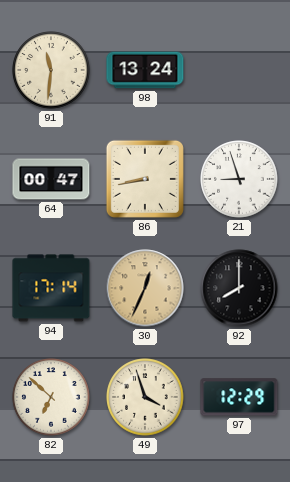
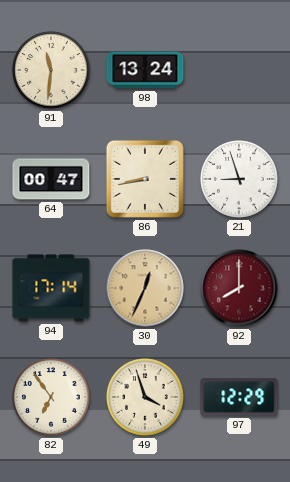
92 dial: black -> burgundy
82: 6:52 -> 6:54
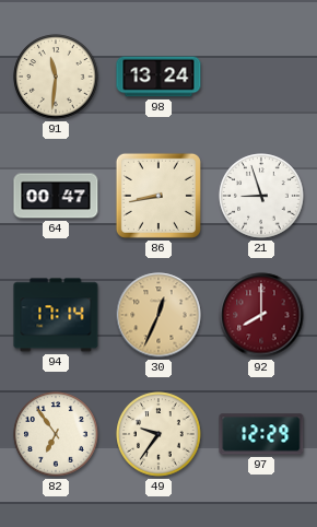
49: 3:57 -> 9:36
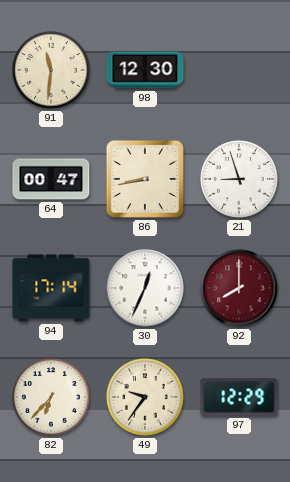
98: 13:24 -> 12:30
30 dial: champagne -> white
82: 6:54 -> 6:37
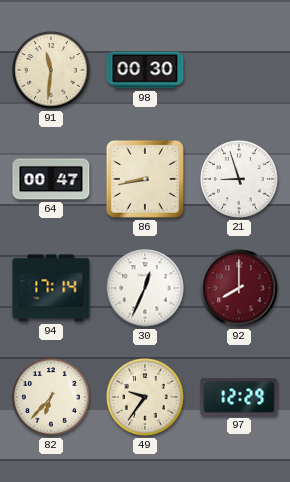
98: 12:30 -> 00:30
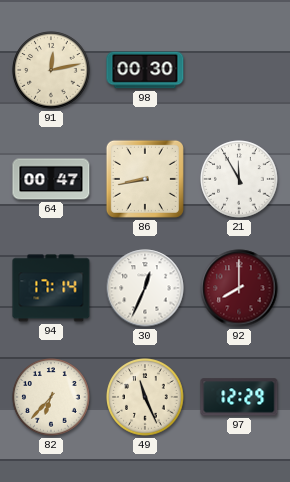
91: 11:31 -> 12:13
21: 8:57 -> 11:55
49: 9:36 -> 11:26
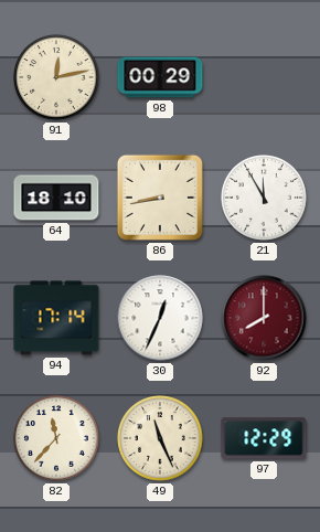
98: 00:30 -> 00:29
64: 00:47 -> 18:10
82: 6:37 -> 11:37
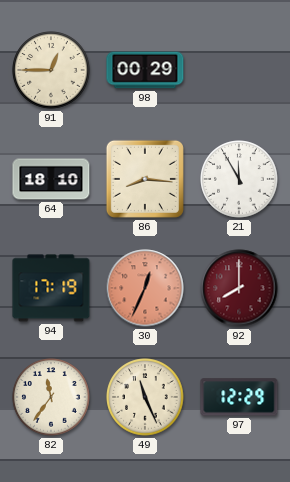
91: 12:13 -> 12:45
86: 8:43 -> 8:16
94: 17:14 -> 17:19
30 dial: white -> salmon
82: 11:37 -> 11:36
